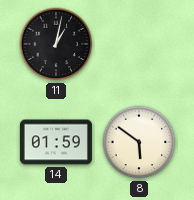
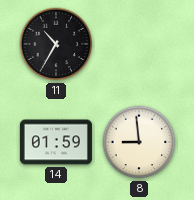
11: 1:02 -> 10:35
8: 5:51 -> 8:59
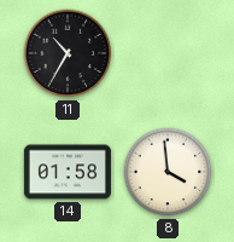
14: 01:59 -> 01:58
8: 8:59 -> 3:59
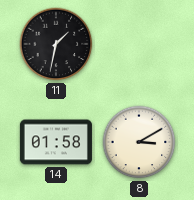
11: 10:35 -> 1:32
8: 3:59 -> 3:10
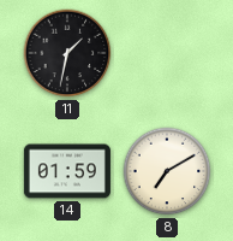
14: 01:58 -> 01:59
8: 3:10 -> 7:10
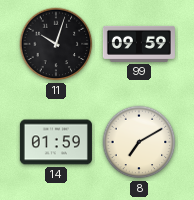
11: 1:32 -> 10:03
99: none -> 09:59
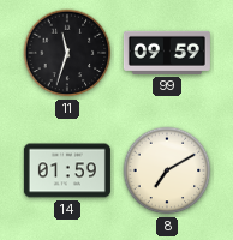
11: 10:03 -> 11:33
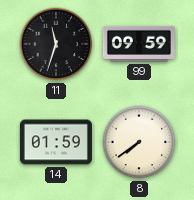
8: 7:10 -> 7:39
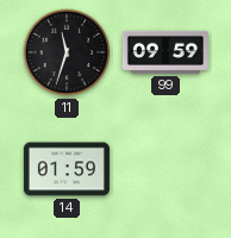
8: 7:39 -> none
